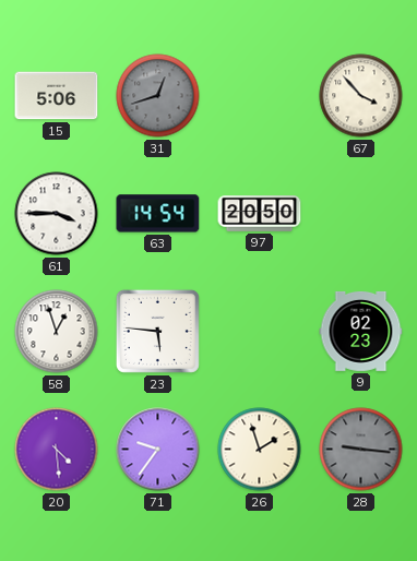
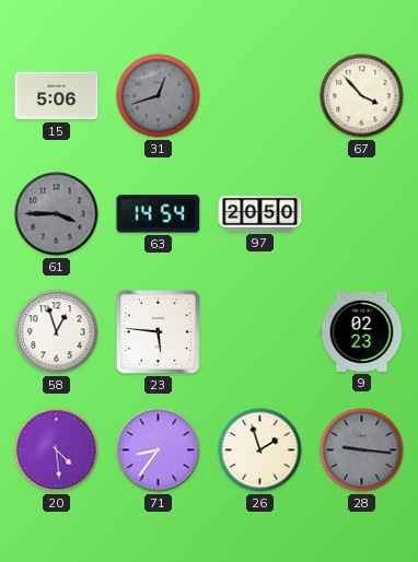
61 dial: white -> grey
71: 9:36 -> 8:36
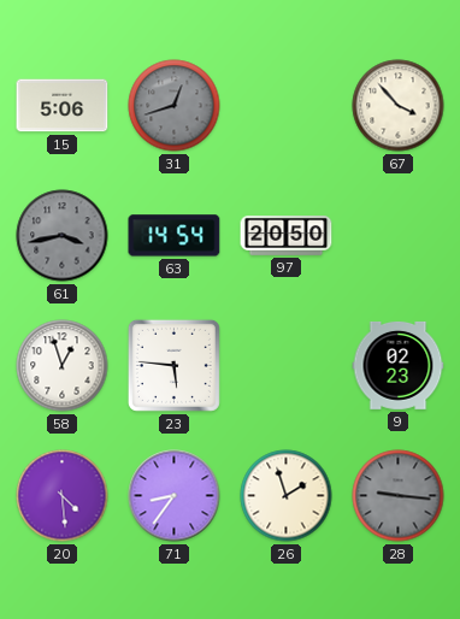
61: 3:45 -> 3:43
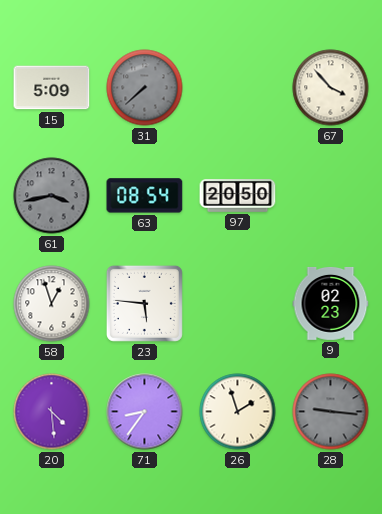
15: 5:06 -> 5:09
31: 12:42 -> 7:38
63: 14:54 -> 08:54
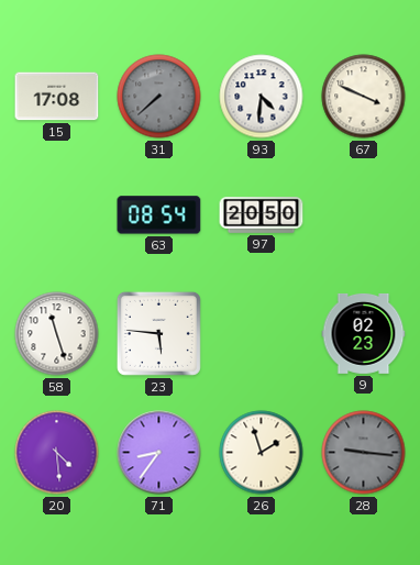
15: 5:09 -> 17:08
93: none -> 4:31
67: 3:53 -> 3:49
61: 3:43 -> none
58: 12:57 -> 11:27
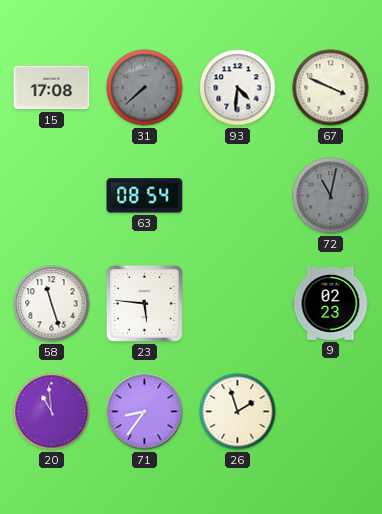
97: 20:50 -> none
72: none -> 11:02
20: 4:29 -> 10:59
28: 9:16 -> none
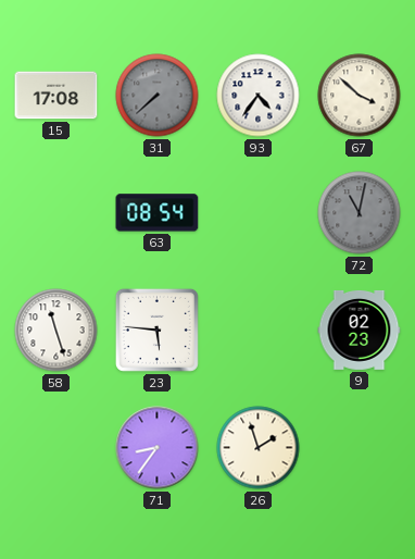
93: 4:31 -> 4:36
67: 3:49 -> 3:52
20: 10:59 -> none
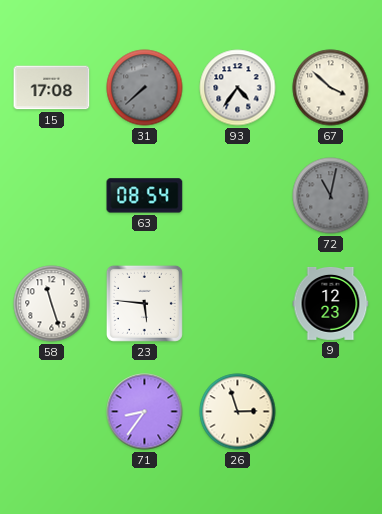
9: 02:23 -> 12:23
26: 1:57 -> 2:57
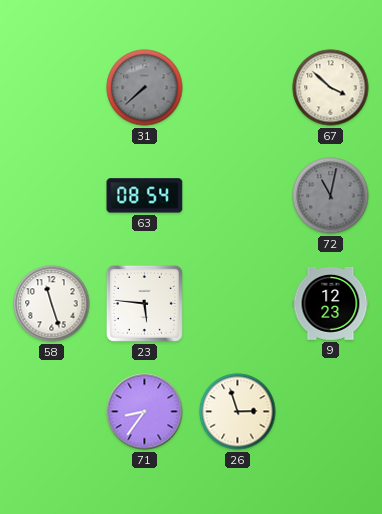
15: 17:08 -> none
93: 4:36 -> none
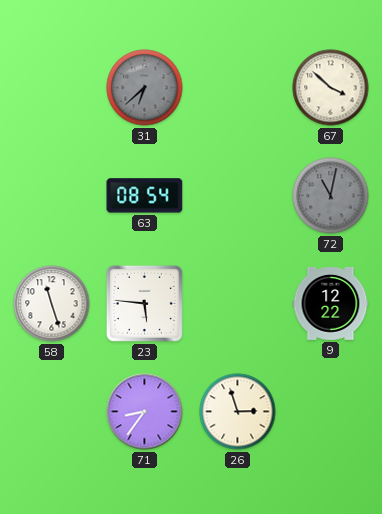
31: 7:38 -> 6:38
9: 12:23 -> 12:22
